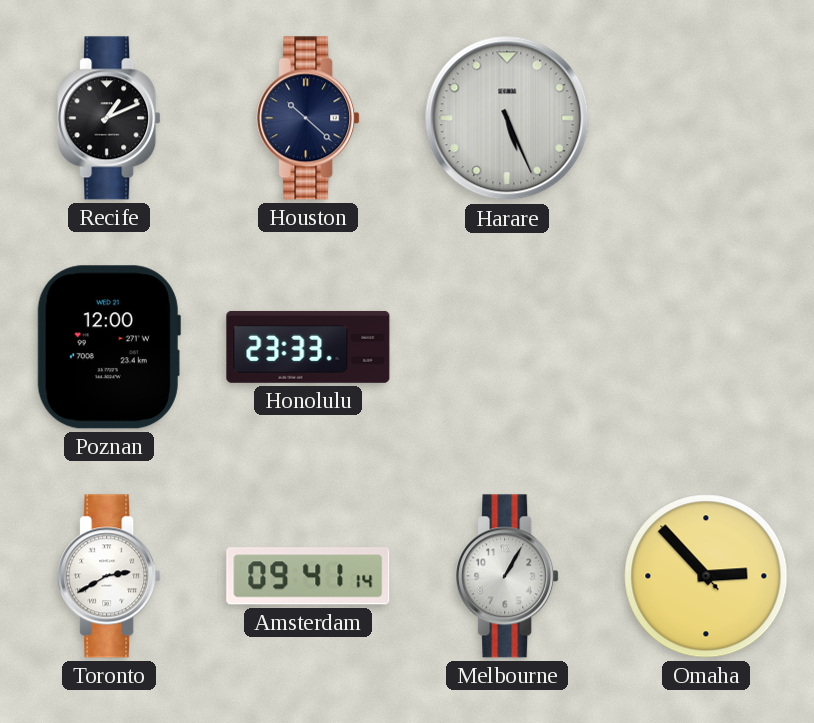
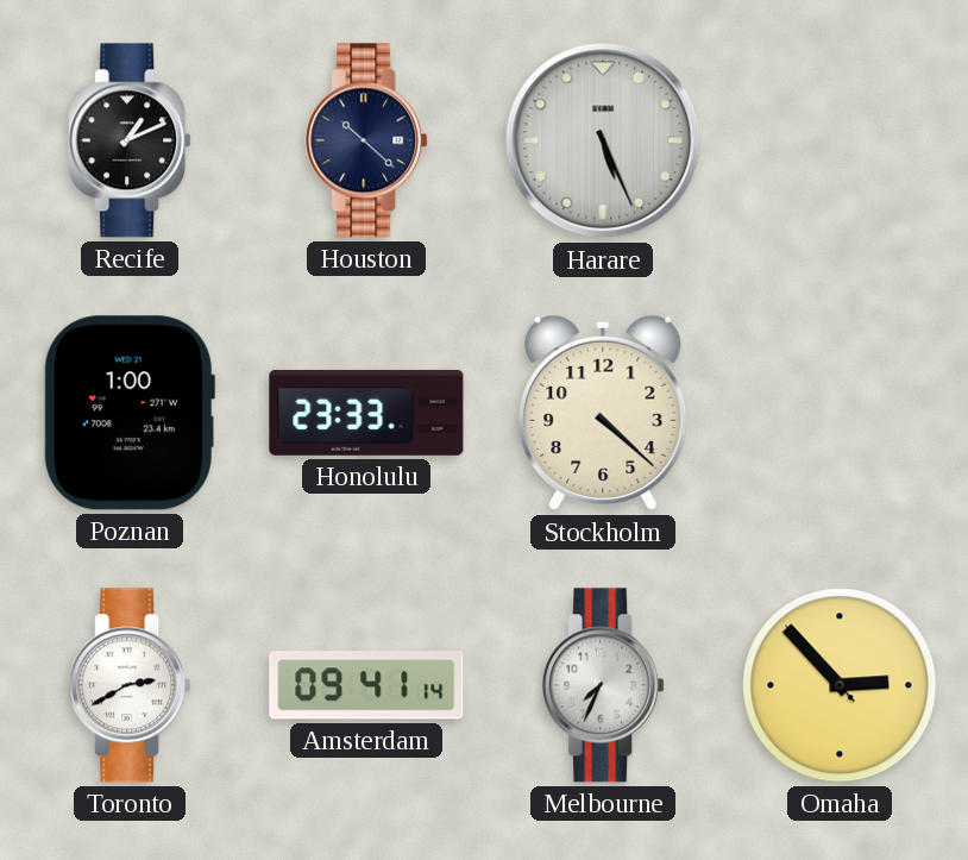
Poznan: 12:00 -> 1:00
Stockholm: none -> 4:22
Melbourne: 1:05 -> 7:34
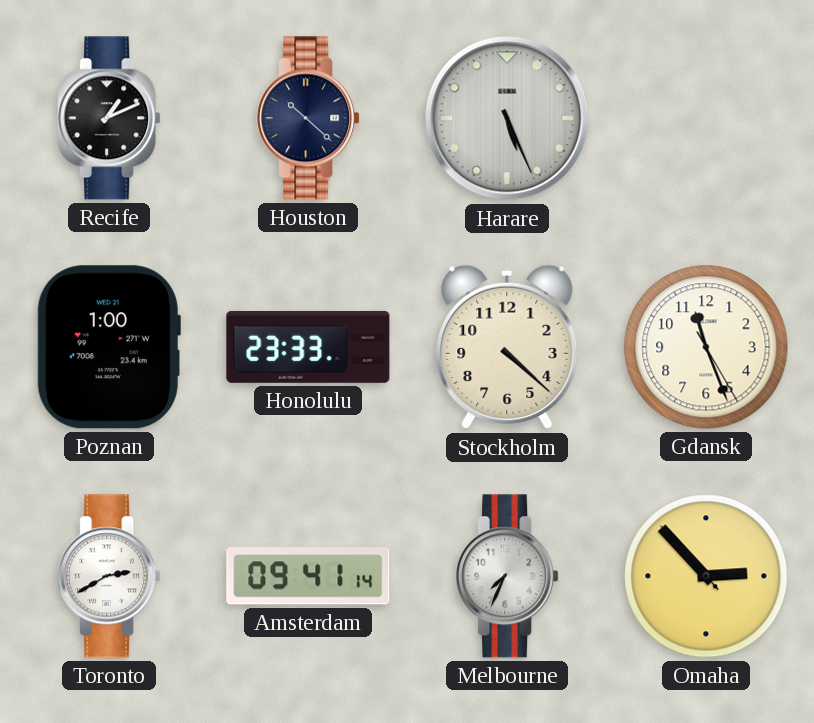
Gdansk: none -> 11:26
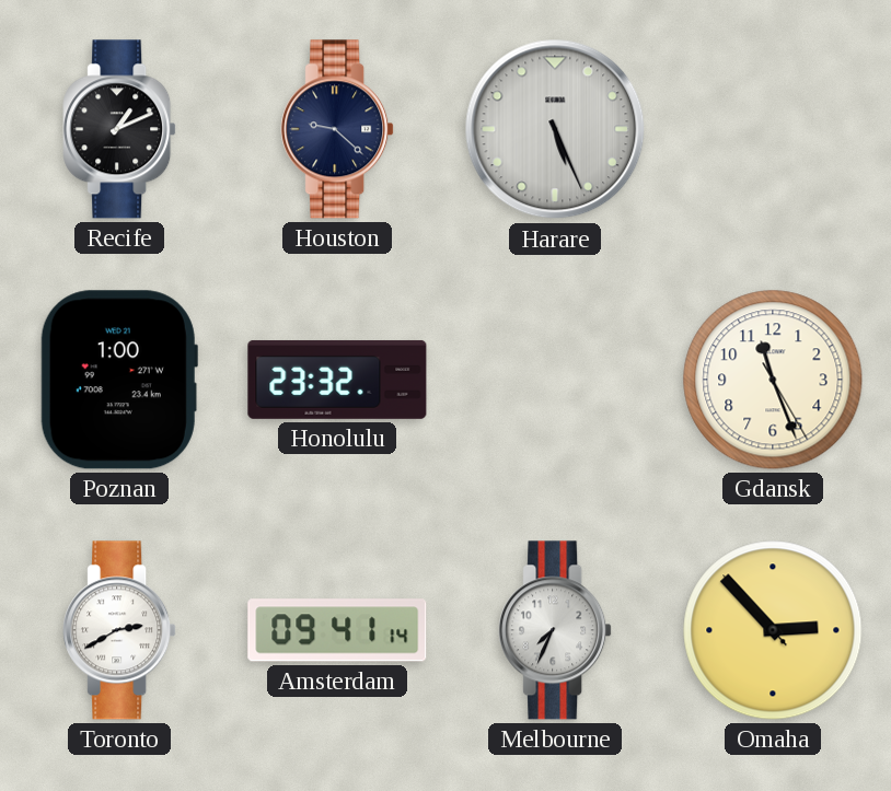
Houston: 10:22 -> 9:22
Honolulu: 23:33 -> 23:32
Stockholm: 4:22 -> none
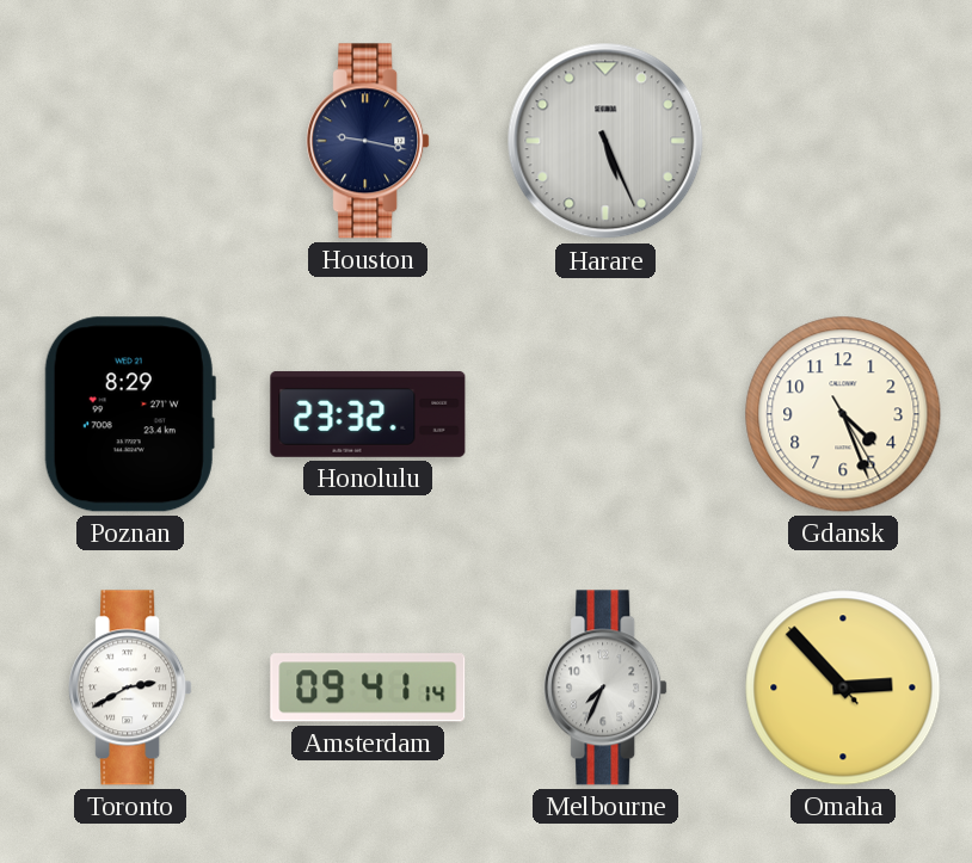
Recife: 1:11 -> none
Houston: 9:22 -> 9:17
Poznan: 1:00 -> 8:29
Gdansk: 11:26 -> 4:26
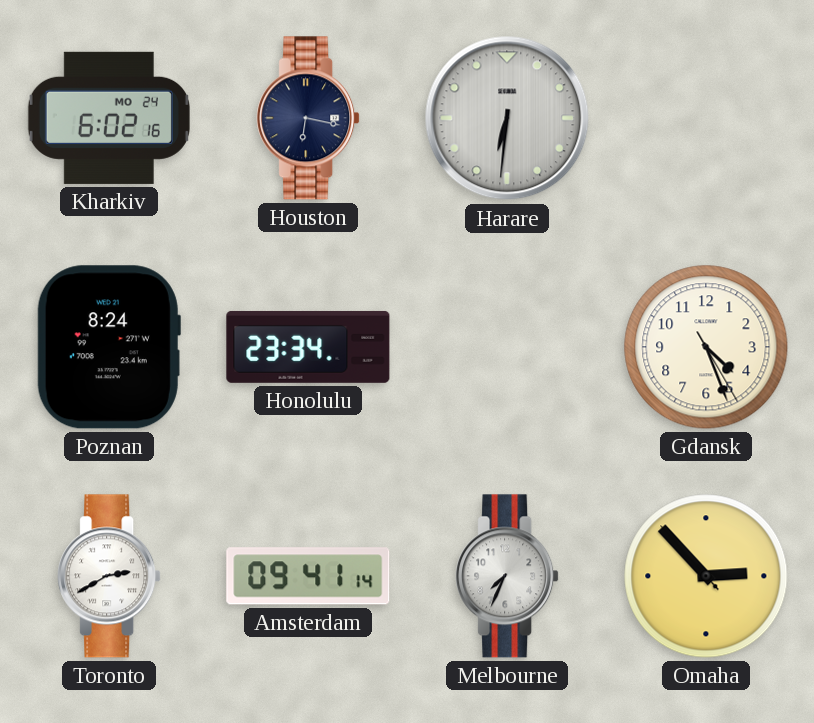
Kharkiv: none -> 6:02
Houston: 9:17 -> 6:17
Harare: 5:26 -> 6:31
Poznan: 8:29 -> 8:24
Honolulu: 23:32 -> 23:34
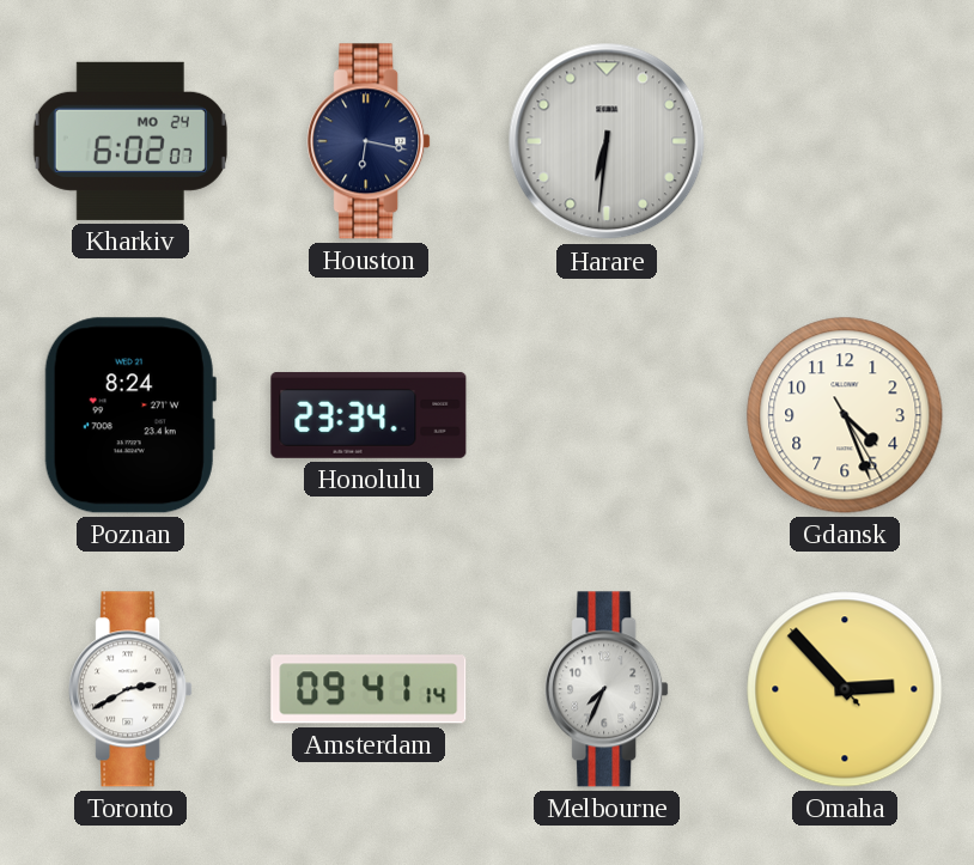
Kharkiv: 6:02:16 -> 6:02:07
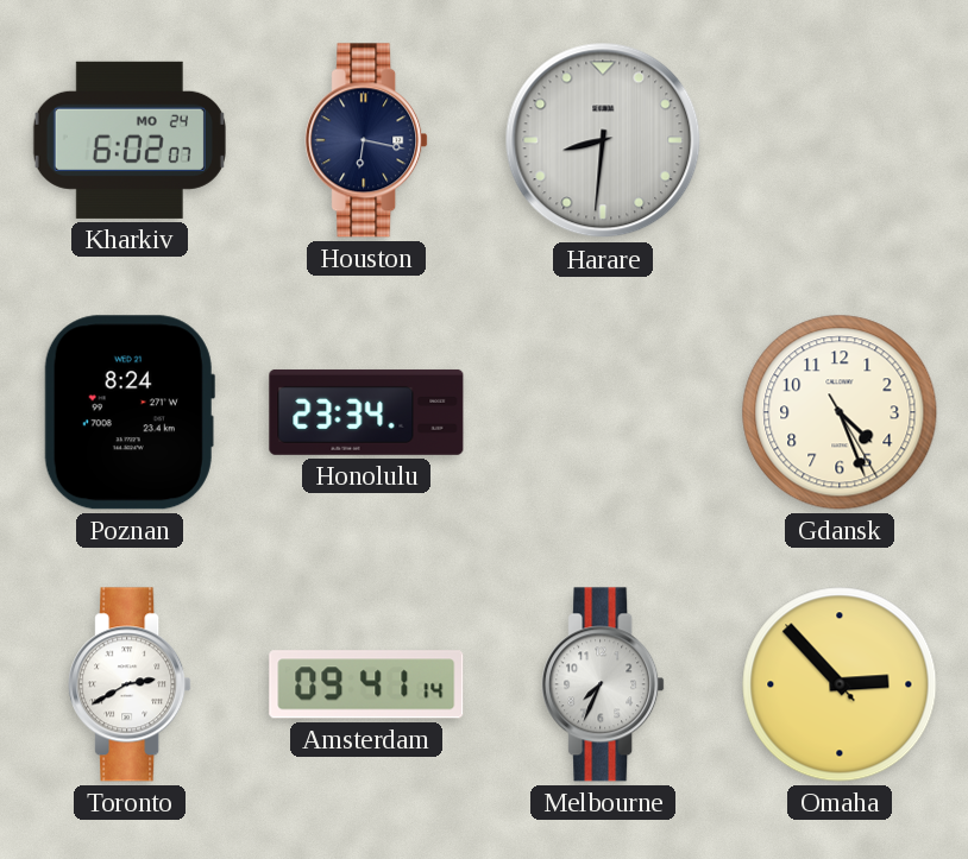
Harare: 6:31 -> 8:31
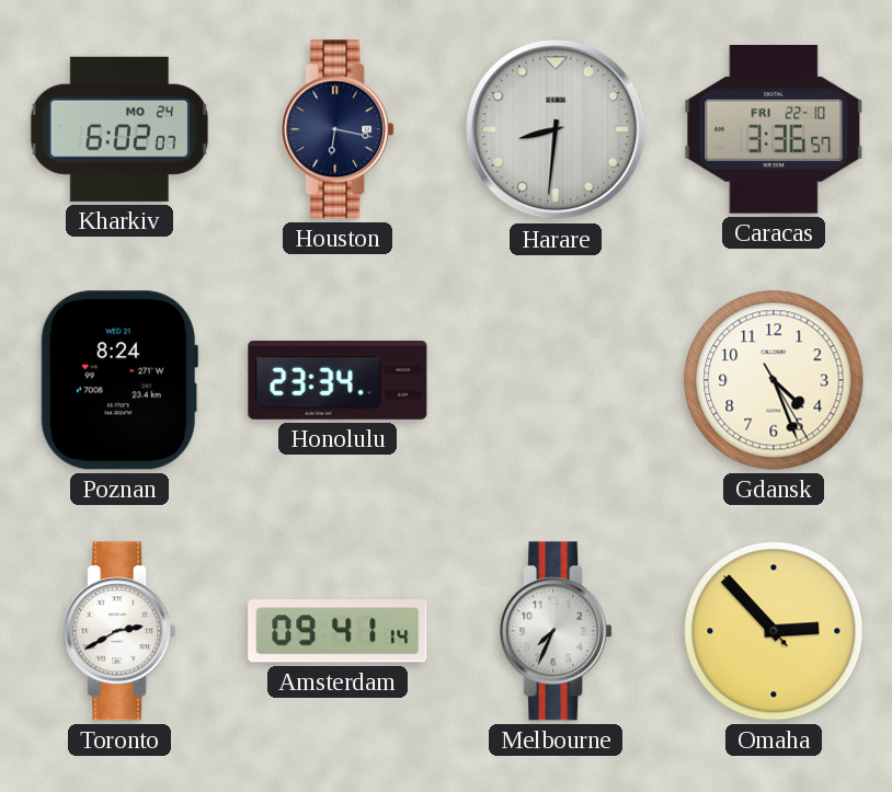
Caracas: none -> 3:36
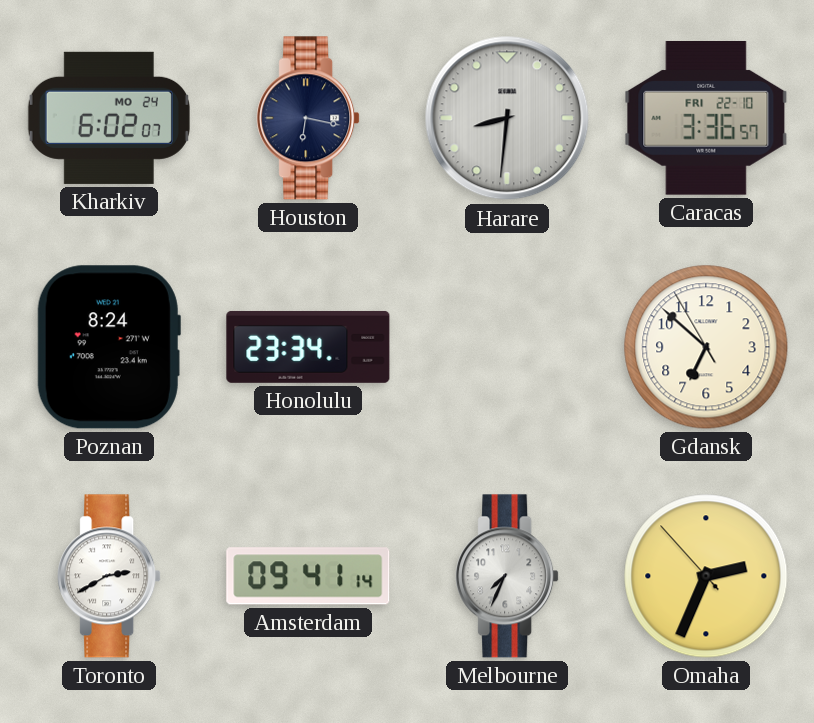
Gdansk: 4:26 -> 6:51
Omaha: 2:52 -> 2:33
